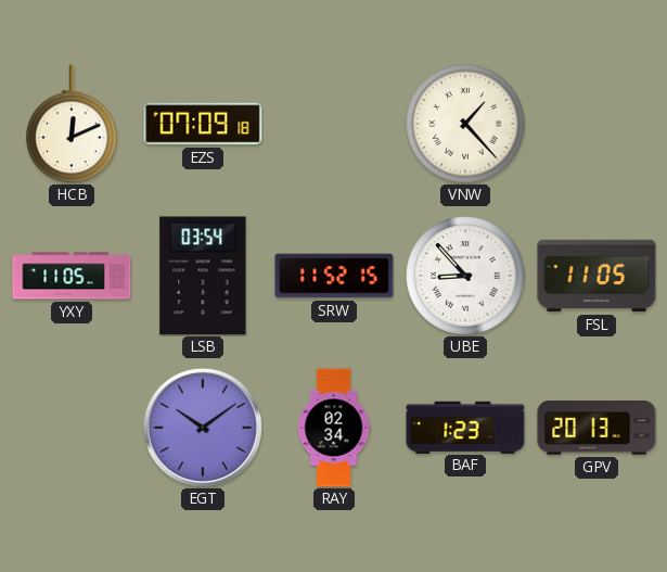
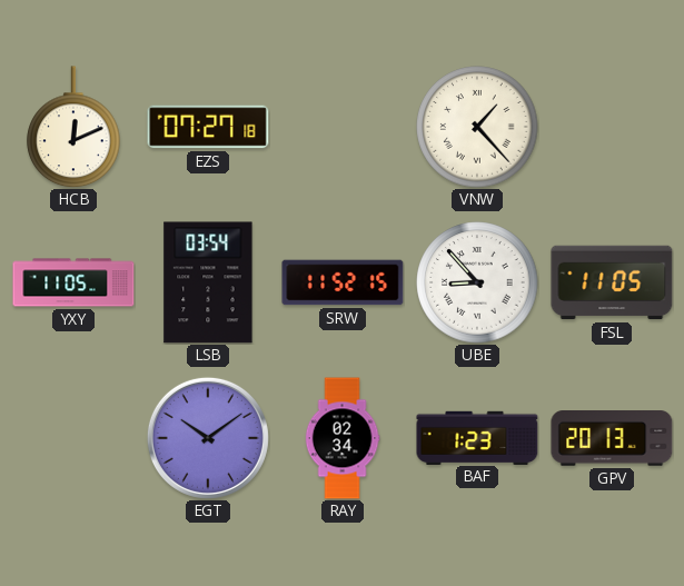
EZS: 07:09 -> 07:27
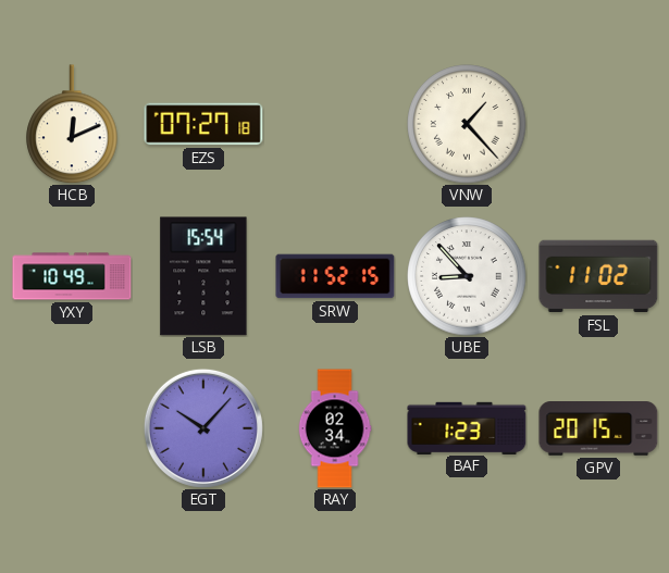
YXY: 11:05 -> 10:49
LSB: 03:54 -> 15:54
FSL: 11:05 -> 11:02
EGT: 10:09 -> 10:07
GPV: 20:13 -> 20:15
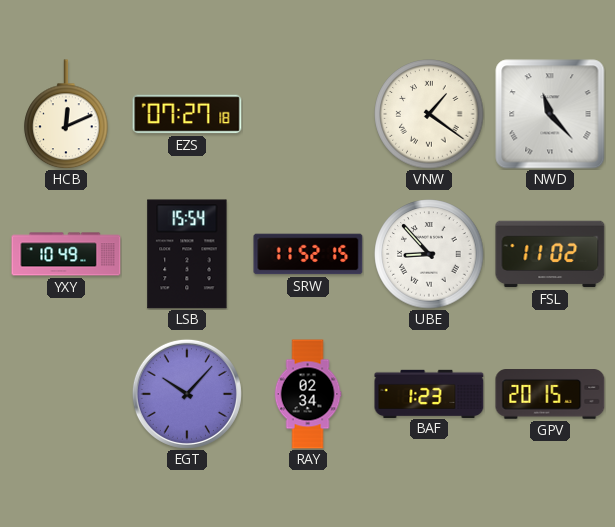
VNW: 1:23 -> 1:21
NWD: none -> 11:23
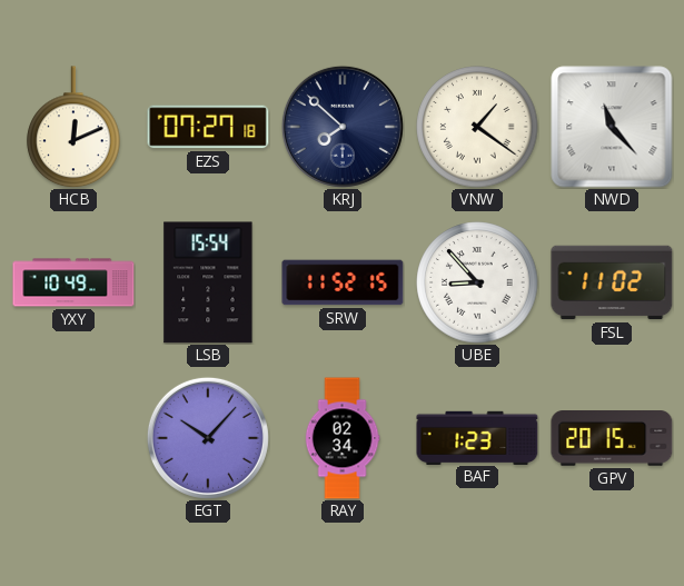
KRJ: none -> 7:52
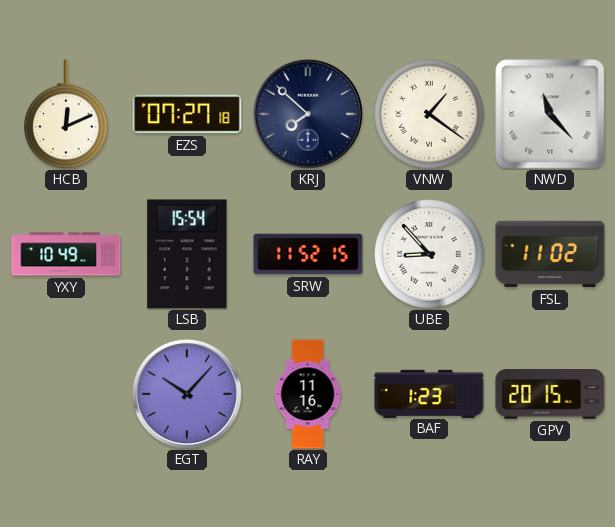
RAY: 02:34 -> 11:16
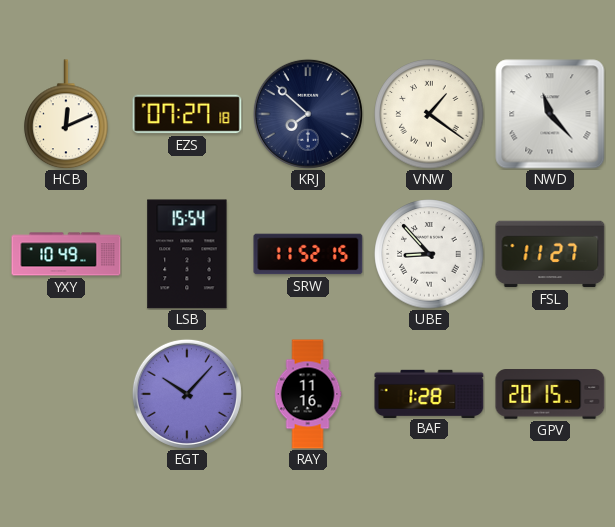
FSL: 11:02 -> 11:27
BAF: 1:23 -> 1:28
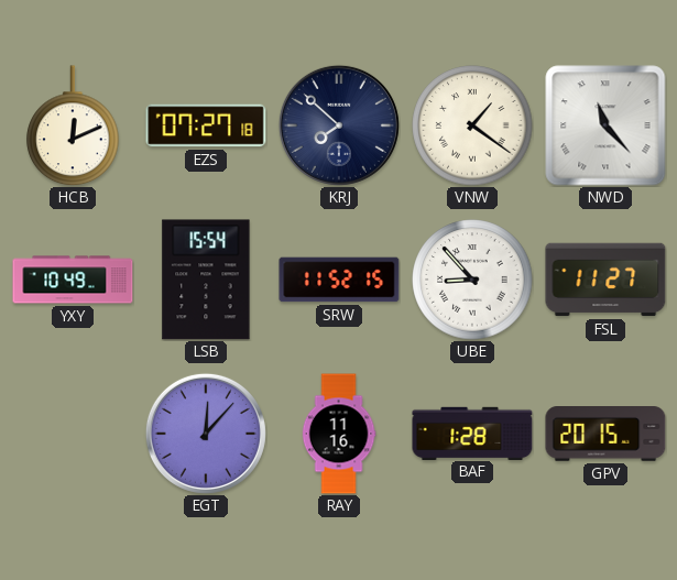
EGT: 10:07 -> 12:07
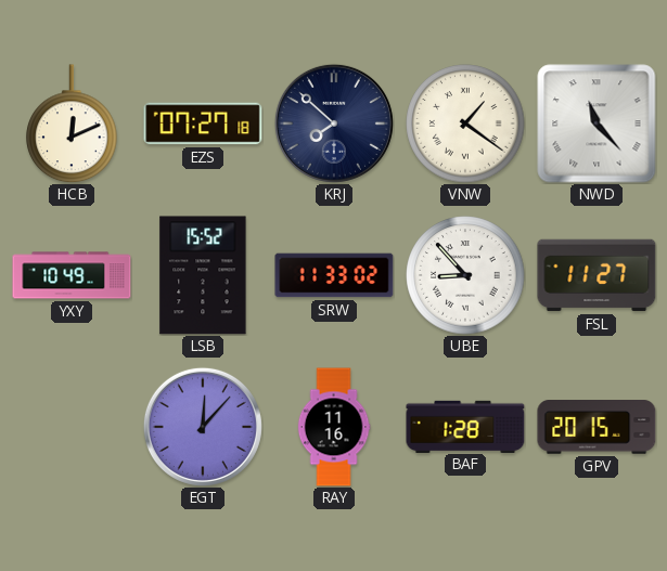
LSB: 15:54 -> 15:52
SRW: 11:52 -> 11:33
